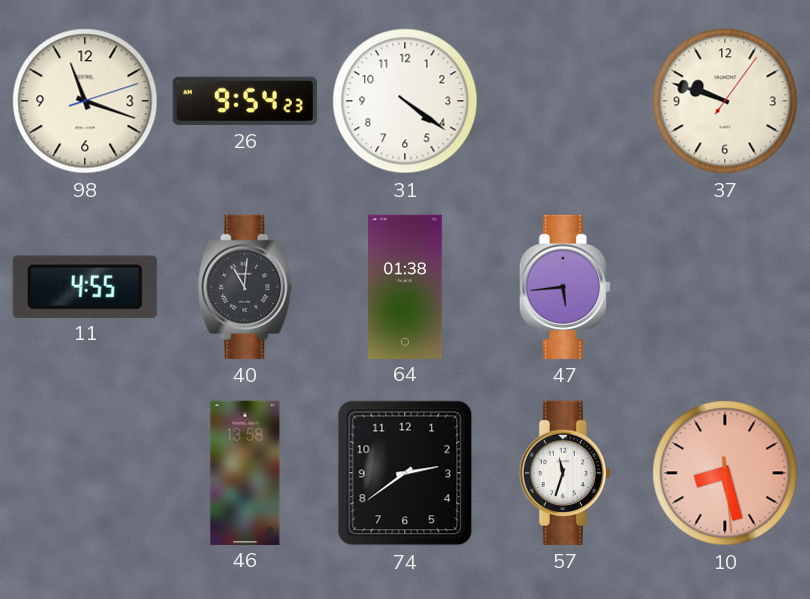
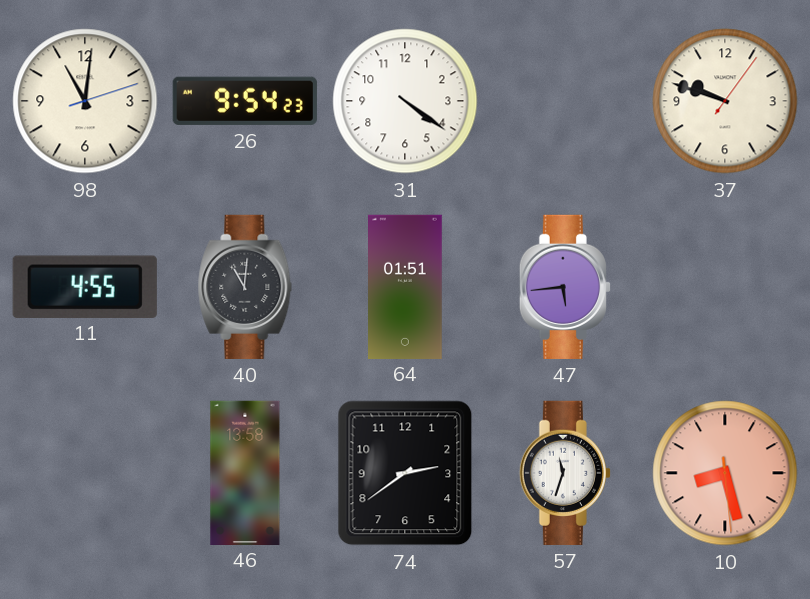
98: 11:18 -> 11:01
64: 01:38 -> 01:51
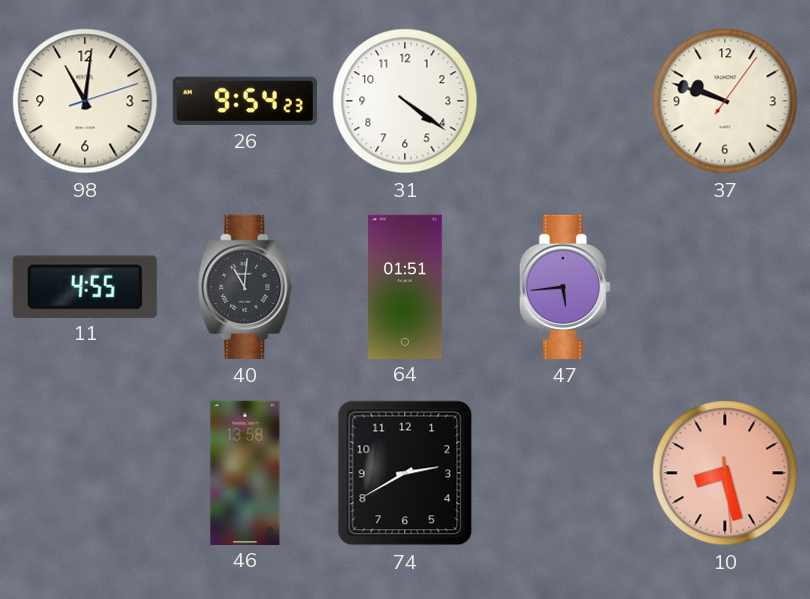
74: 2:39 -> 2:40
57: 11:33 -> none
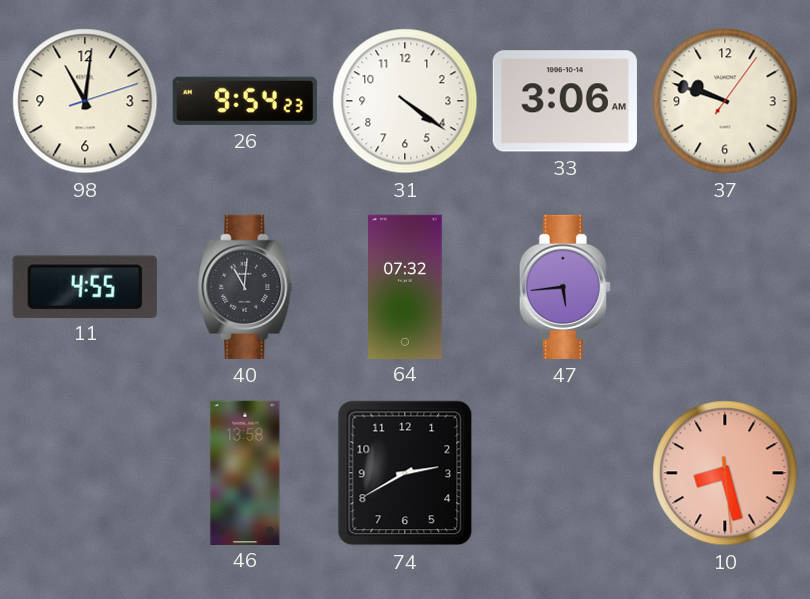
33: none -> 3:06
64: 01:51 -> 07:32
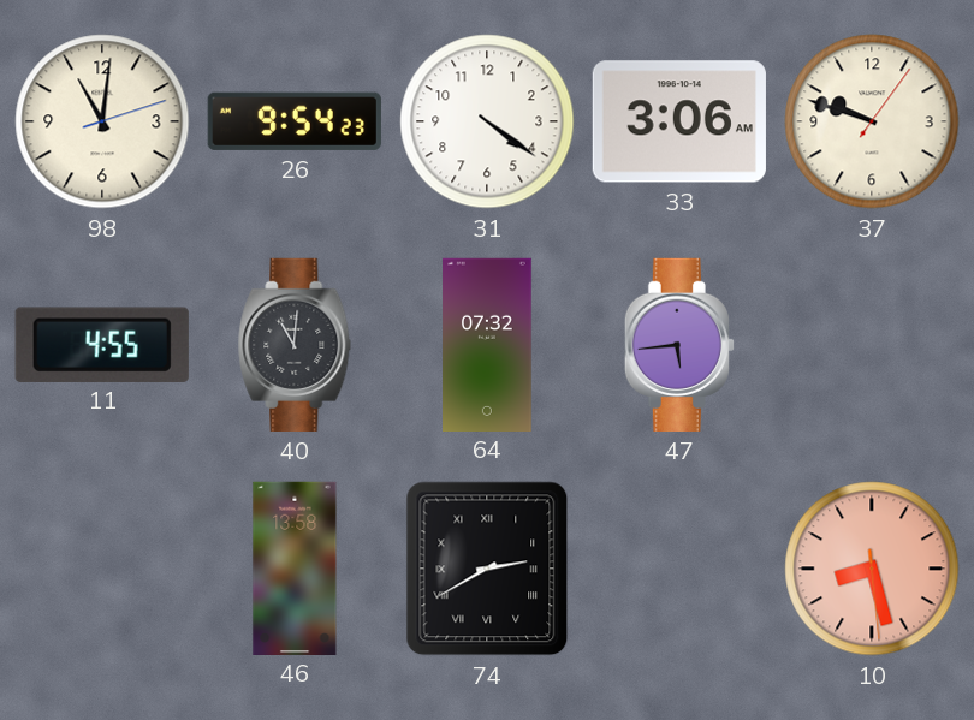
74 numerals: Arabic -> Roman
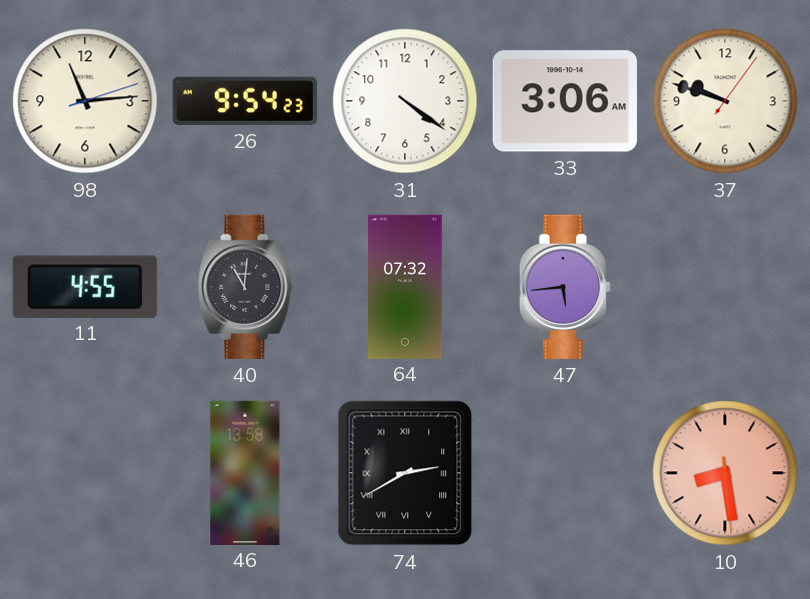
98: 11:01 -> 11:14
10: 8:27 -> 8:28
